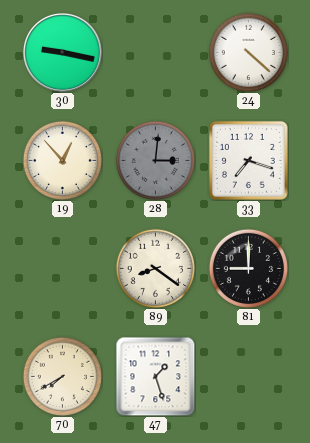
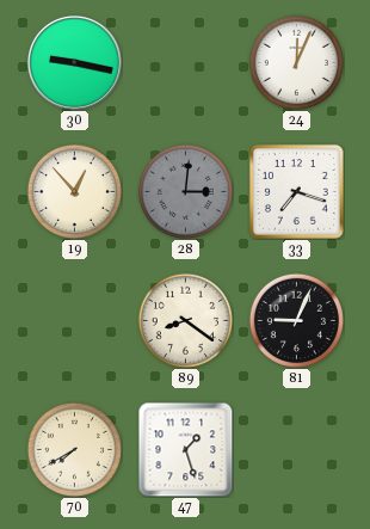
24: 4:22 -> 12:04
81: 9:00 -> 9:04
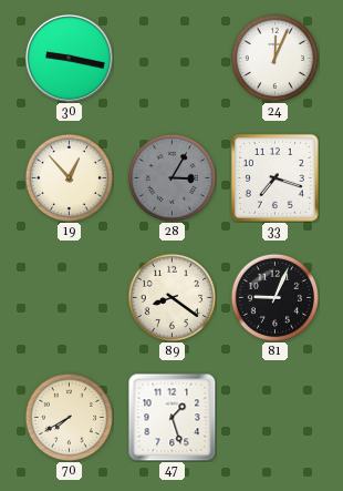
28: 3:01 -> 3:05
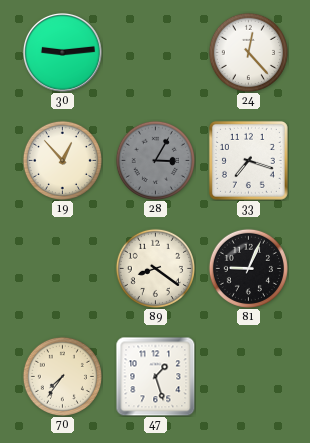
30: 9:17 -> 9:14
24: 12:04 -> 12:23
70: 7:40 -> 7:36
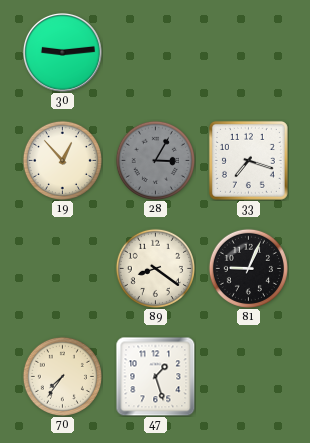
24: 12:23 -> none
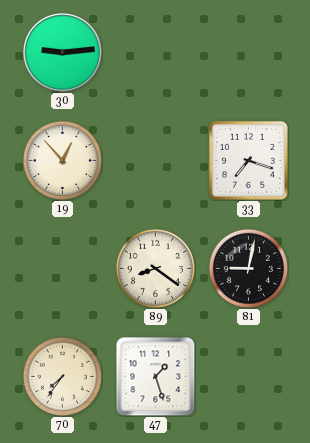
28: 3:05 -> none
81: 9:04 -> 9:02
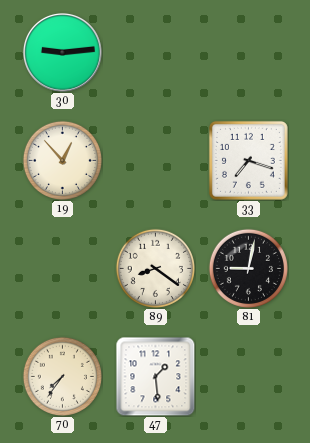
47: 1:27 -> 1:29
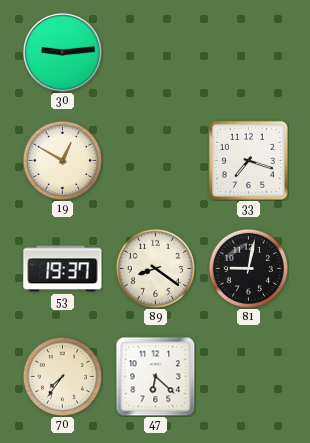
19: 12:53 -> 12:50
53: none -> 19:37
47: 1:29 -> 6:22
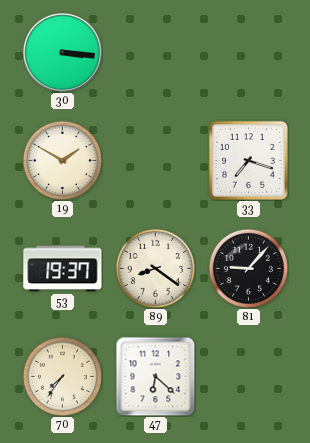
30: 9:14 -> 3:16
19: 12:50 -> 1:50
81: 9:02 -> 9:07
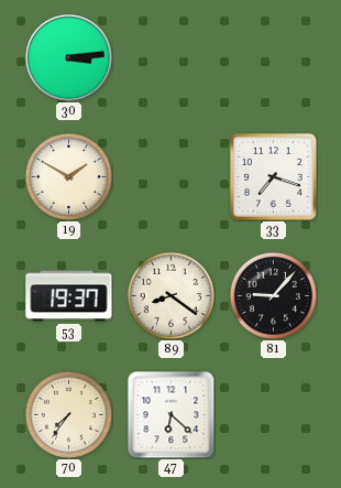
30: 3:16 -> 3:14
